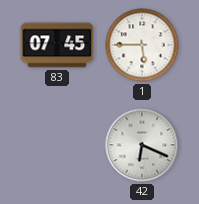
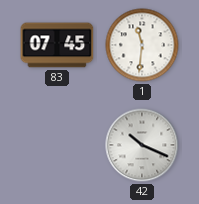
1: 5:45 -> 11:31
42: 6:19 -> 10:19
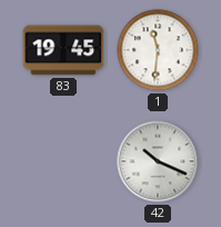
83: 07:45 -> 19:45
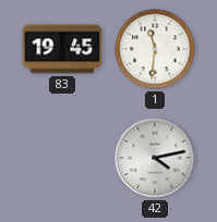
42: 10:19 -> 4:13
